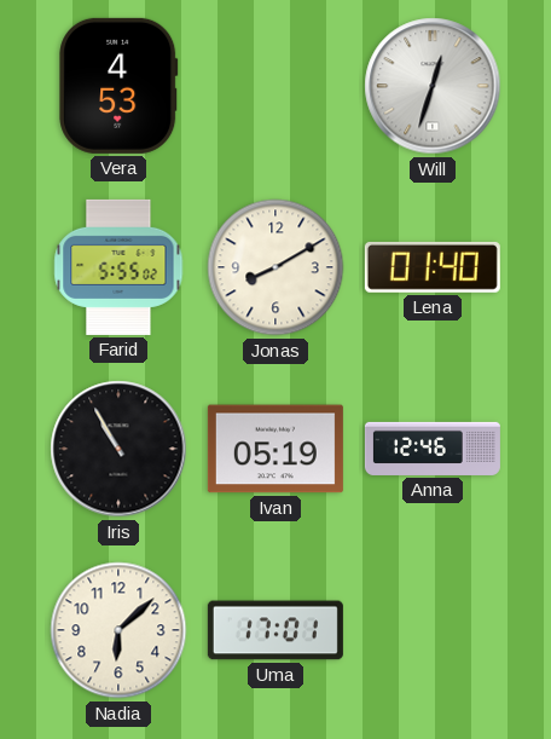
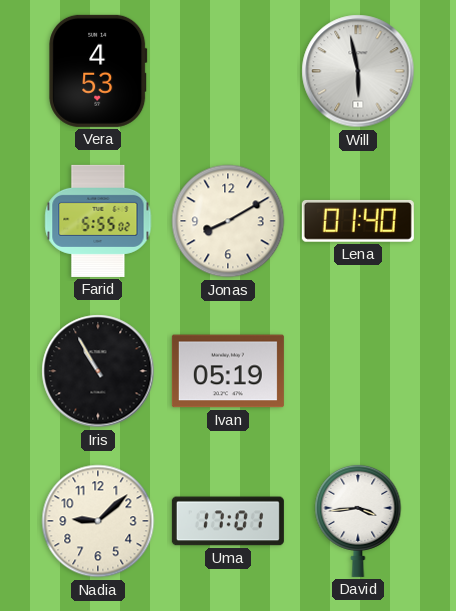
Will: 12:33 -> 5:58
Anna: 12:46 -> none
Nadia: 6:08 -> 9:08
David: none -> 3:44
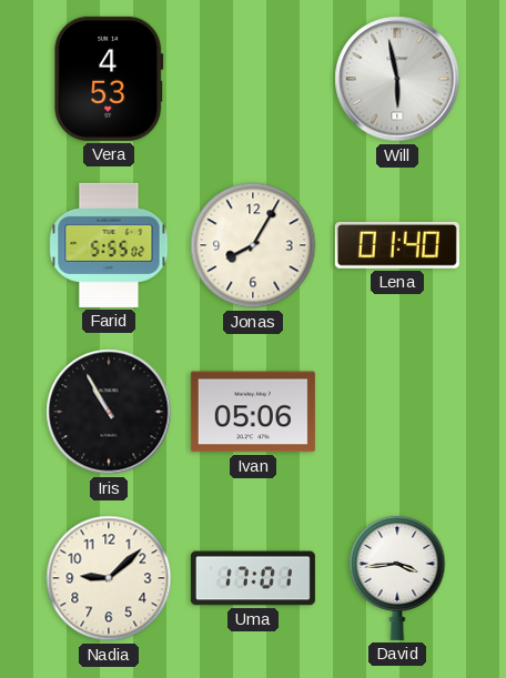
Jonas: 8:10 -> 8:05
Ivan: 05:19 -> 05:06
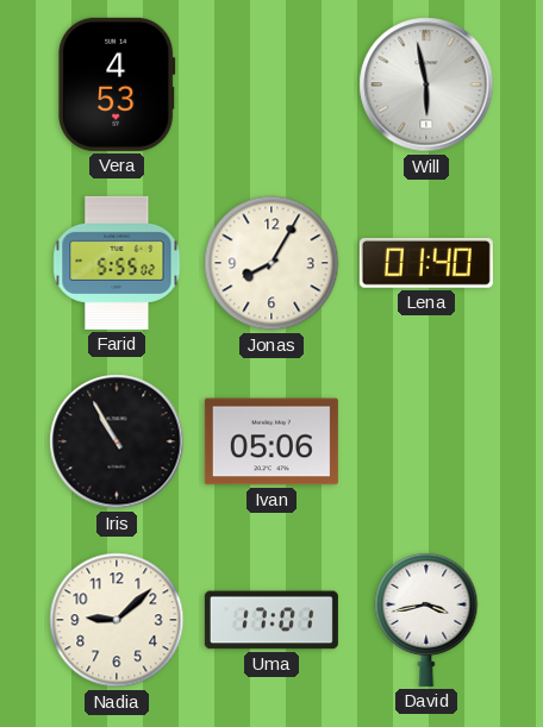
David: 3:44 -> 3:43
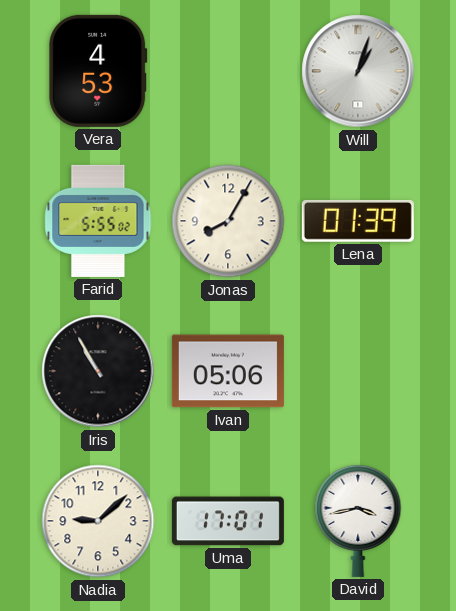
Will: 5:58 -> 1:03
Lena: 01:40 -> 01:39
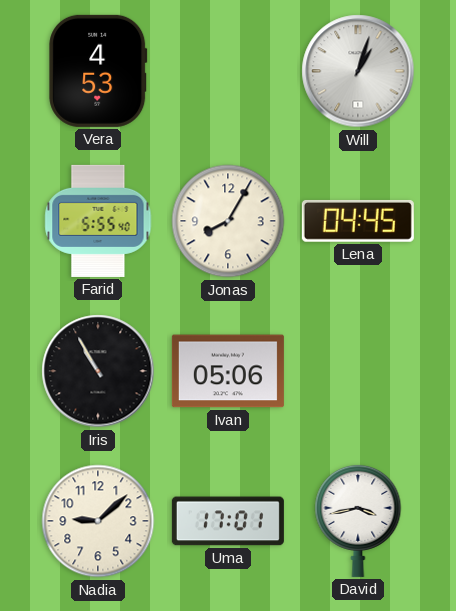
Farid: 5:55:02 -> 5:55:40
Lena: 01:39 -> 04:45
